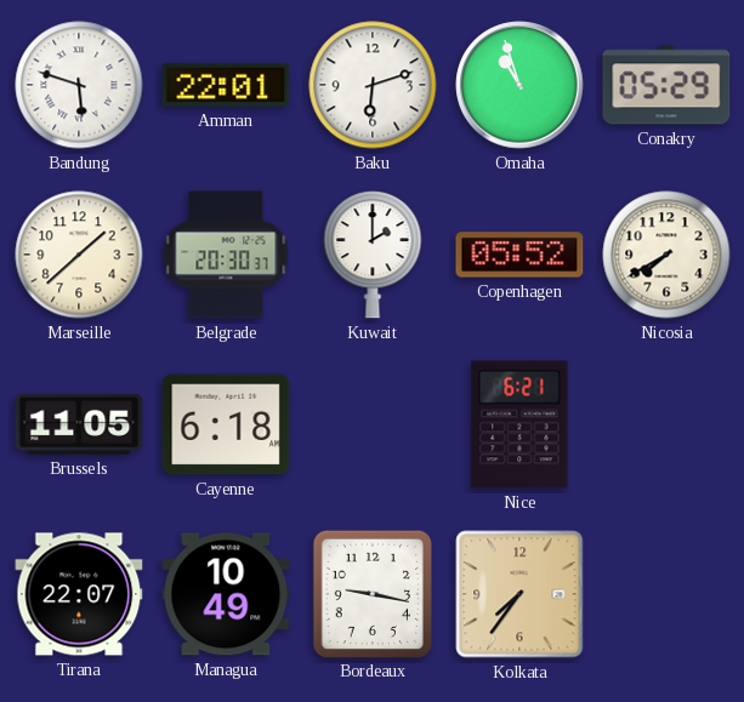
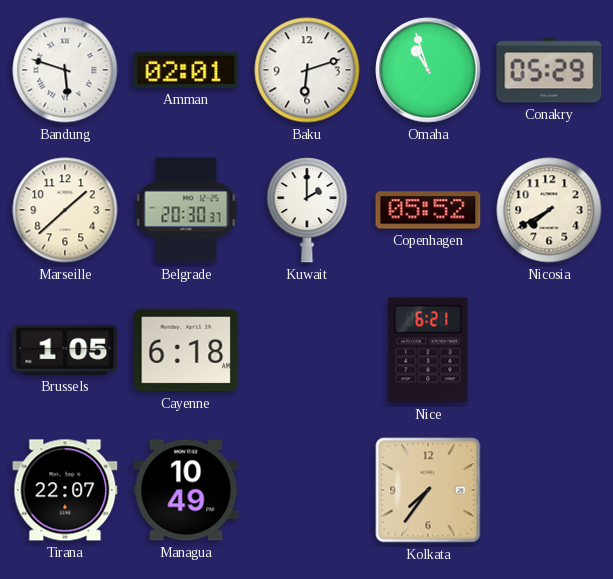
Amman: 22:01 -> 02:01
Brussels: 11:05 -> 1:05
Bordeaux: 9:17 -> none
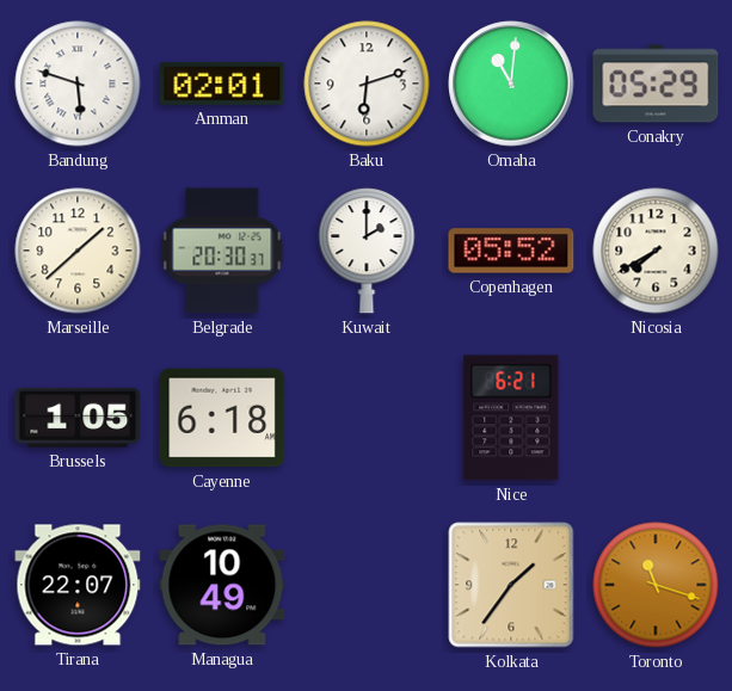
Omaha: 10:57 -> 11:01
Kolkata: 7:36 -> 1:36
Toronto: none -> 11:18
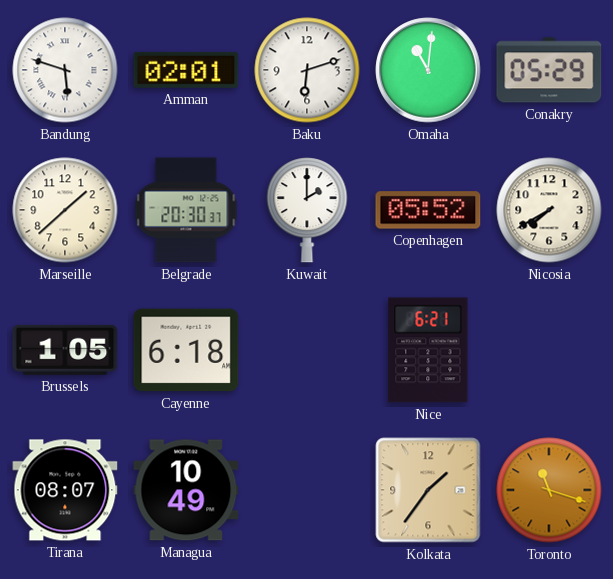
Tirana: 22:07 -> 08:07
